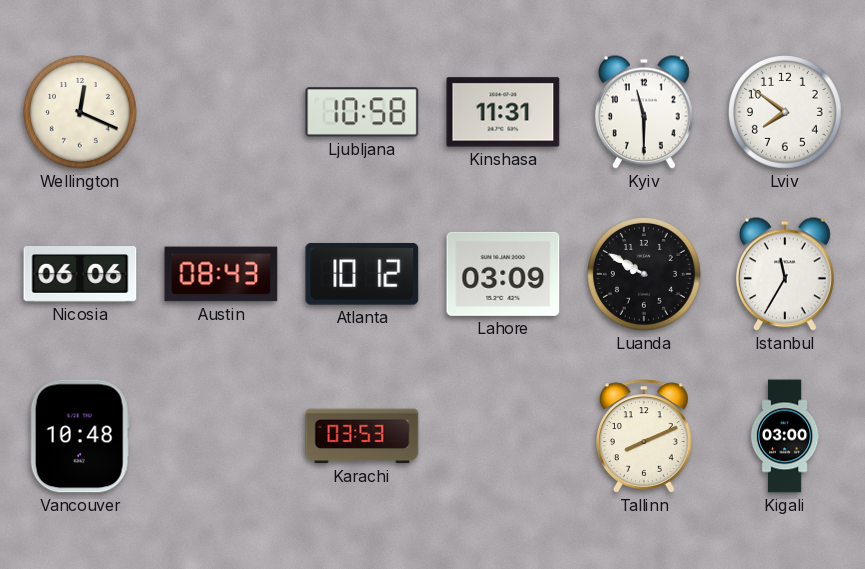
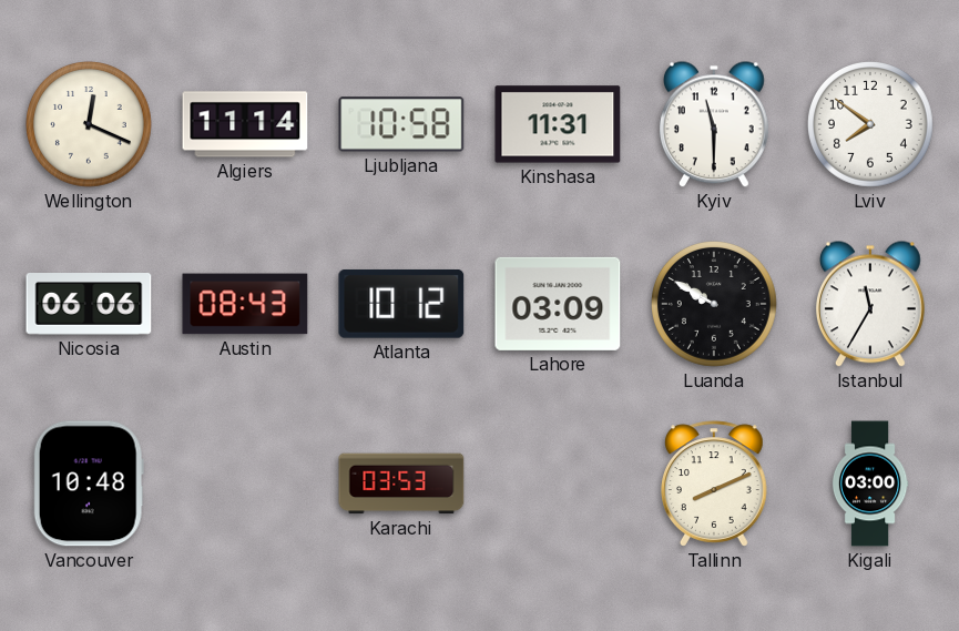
Algiers: none -> 11:14
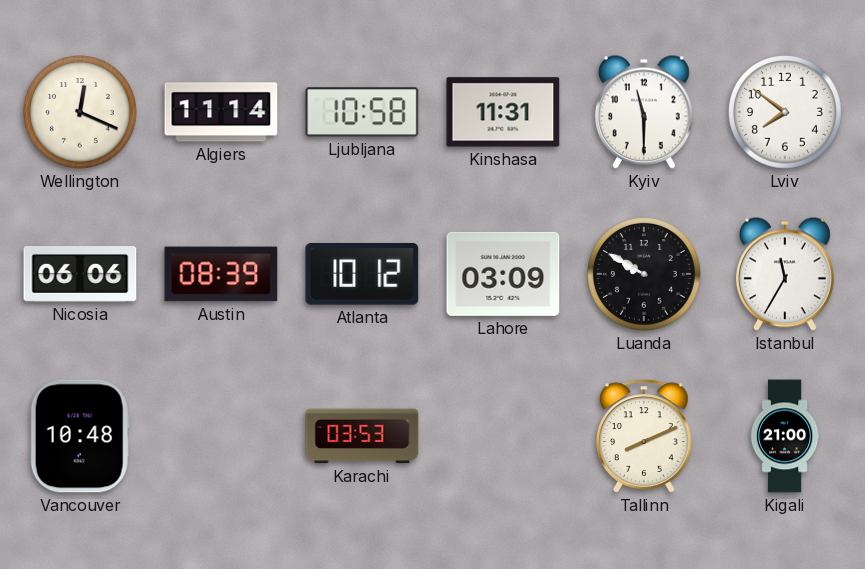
Austin: 08:43 -> 08:39
Kigali: 03:00 -> 21:00
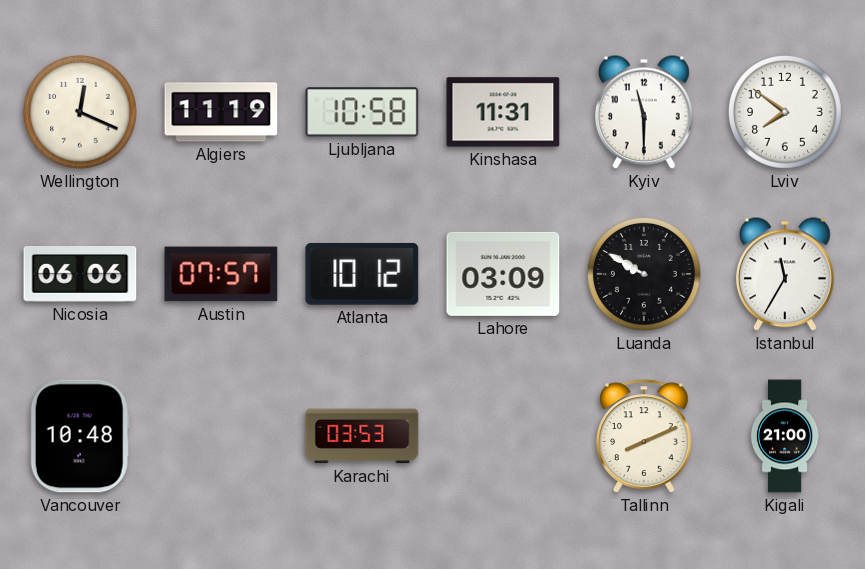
Algiers: 11:14 -> 11:19
Austin: 08:39 -> 07:57
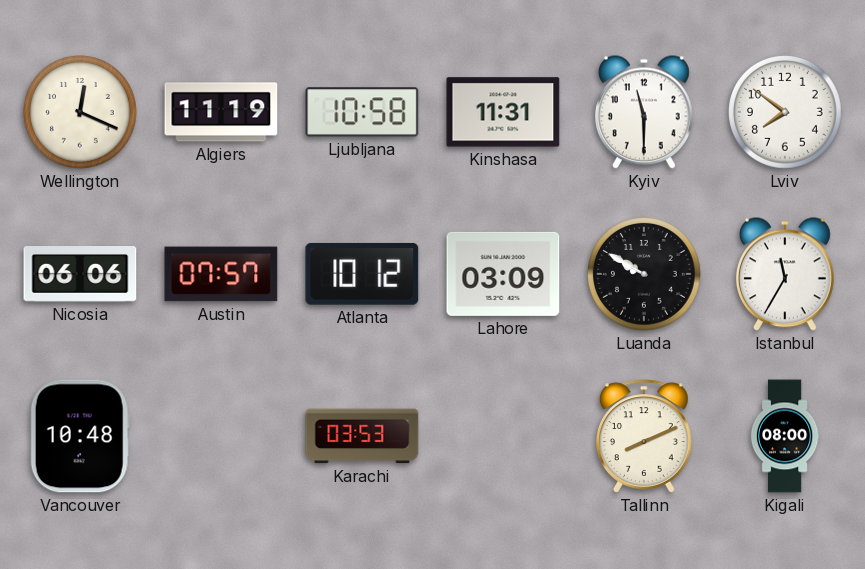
Kigali: 21:00 -> 08:00
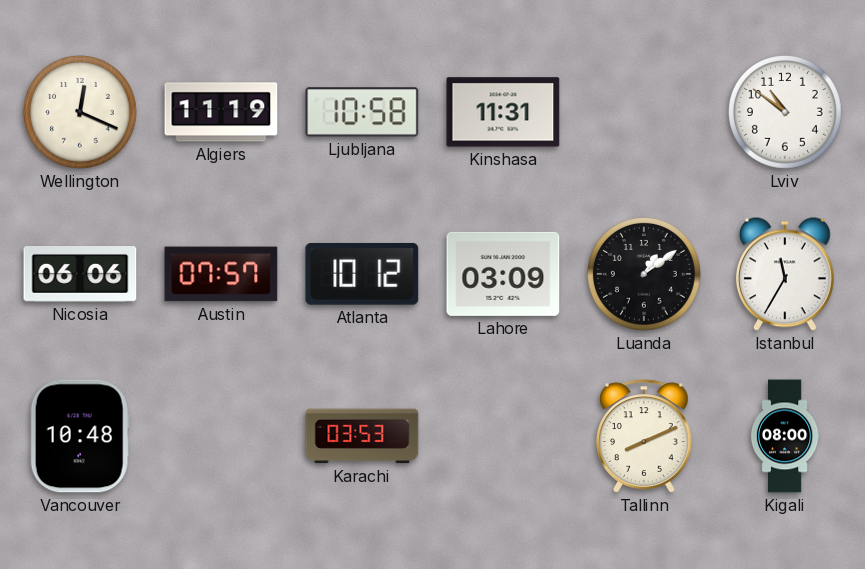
Kyiv: 11:30 -> none
Lviv: 7:51 -> 10:51
Luanda: 9:50 -> 1:09
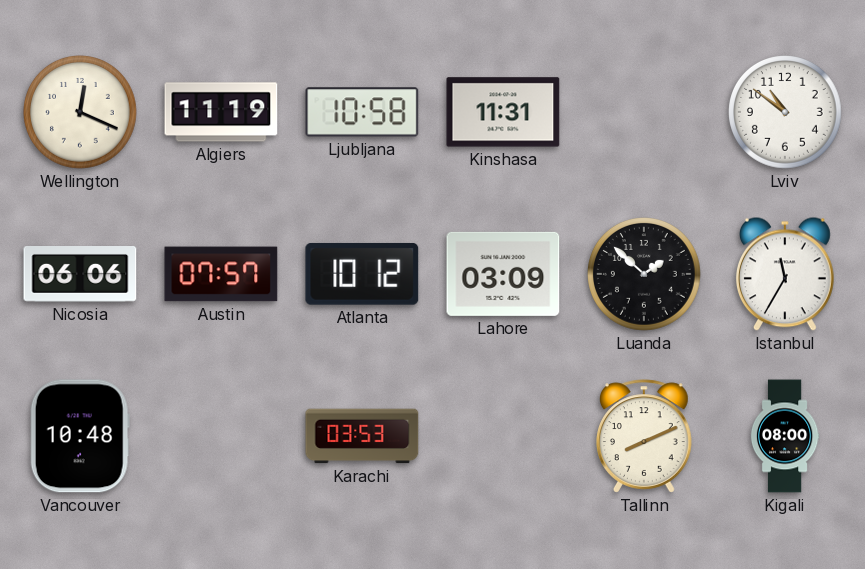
Luanda: 1:09 -> 1:52
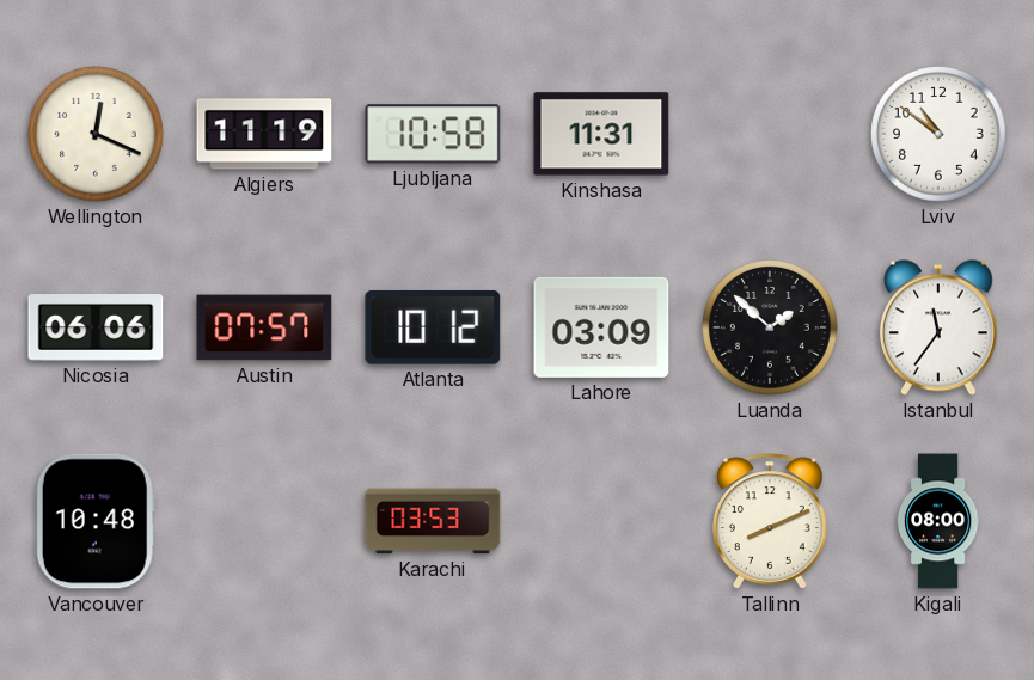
Istanbul: 11:35 -> 11:36
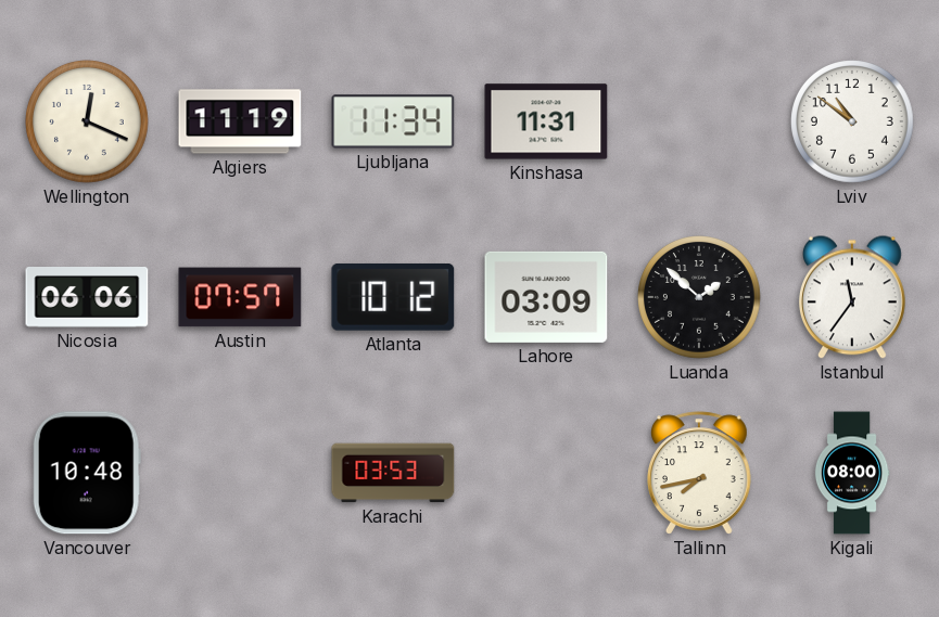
Ljubljana: 10:58 -> 11:34
Tallinn: 8:11 -> 7:43
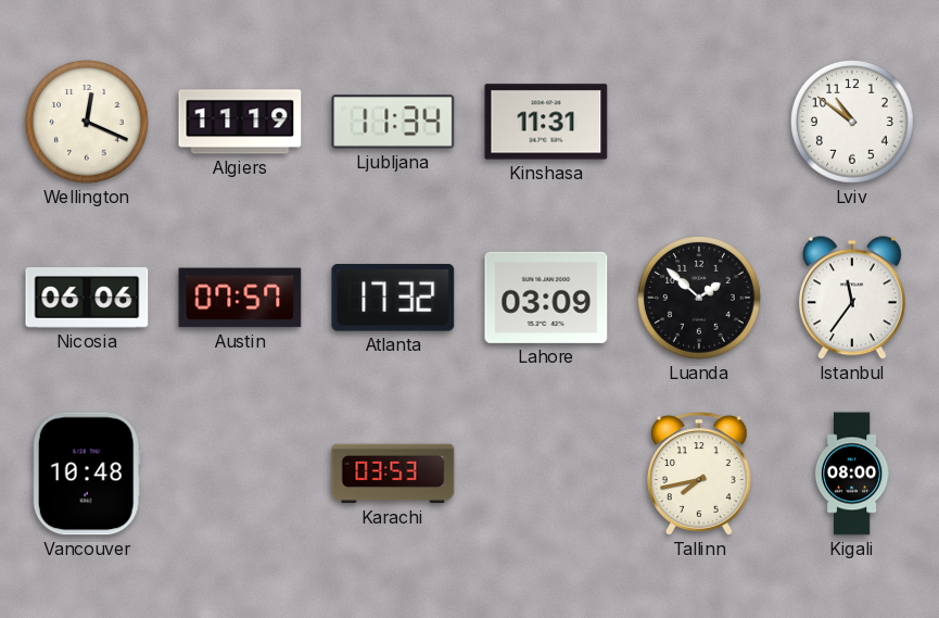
Atlanta: 10:12 -> 17:32
